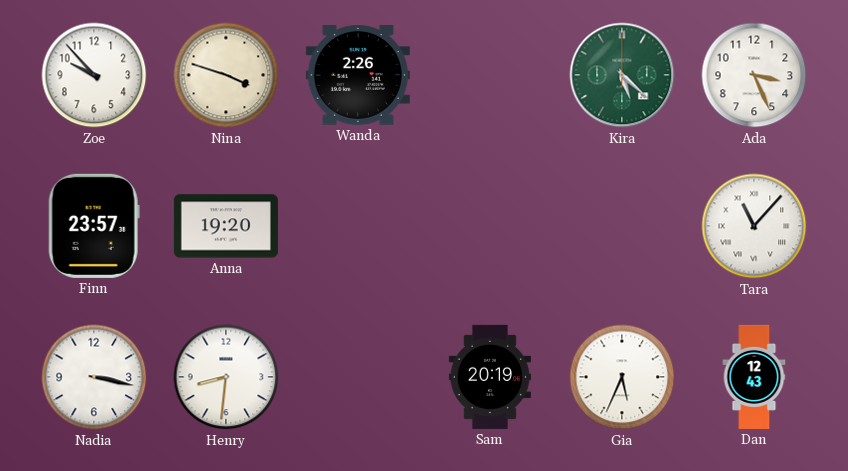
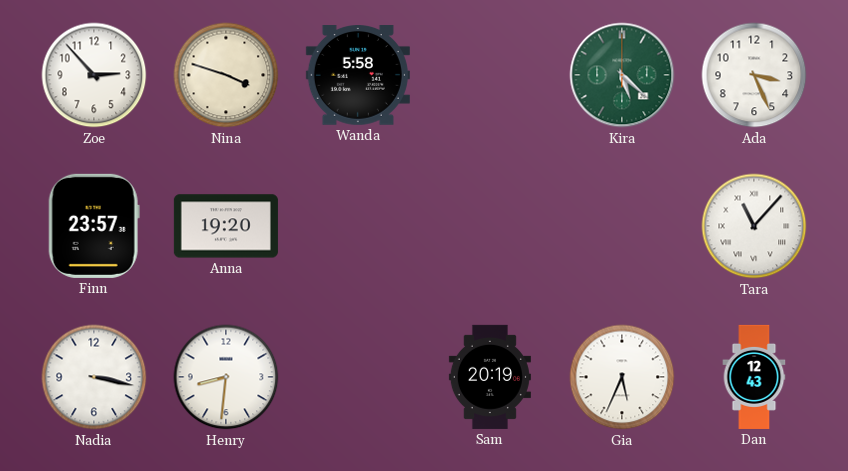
Zoe: 9:53 -> 2:53
Wanda: 2:26 -> 5:58
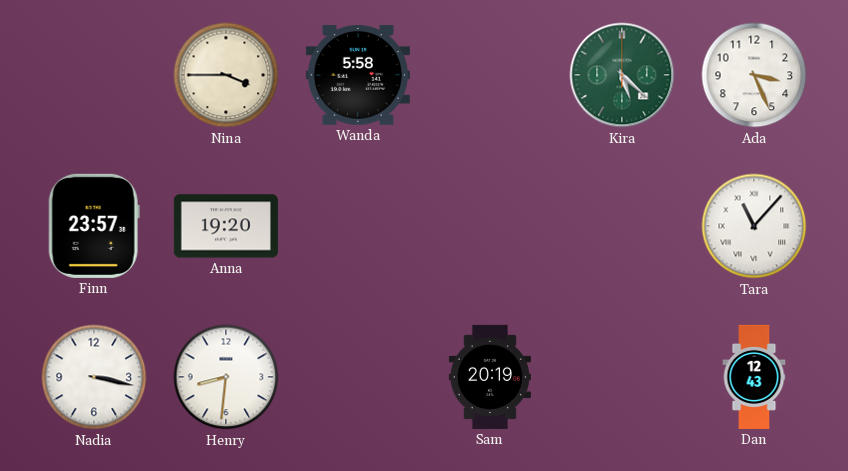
Zoe: 2:53 -> none
Nina: 3:48 -> 3:45
Gia: 5:34 -> none
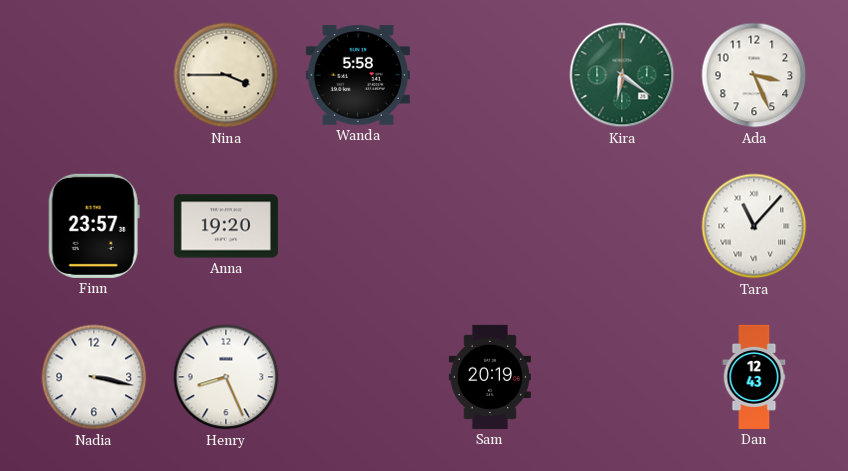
Kira: 5:22 -> 6:21
Henry: 8:31 -> 8:26
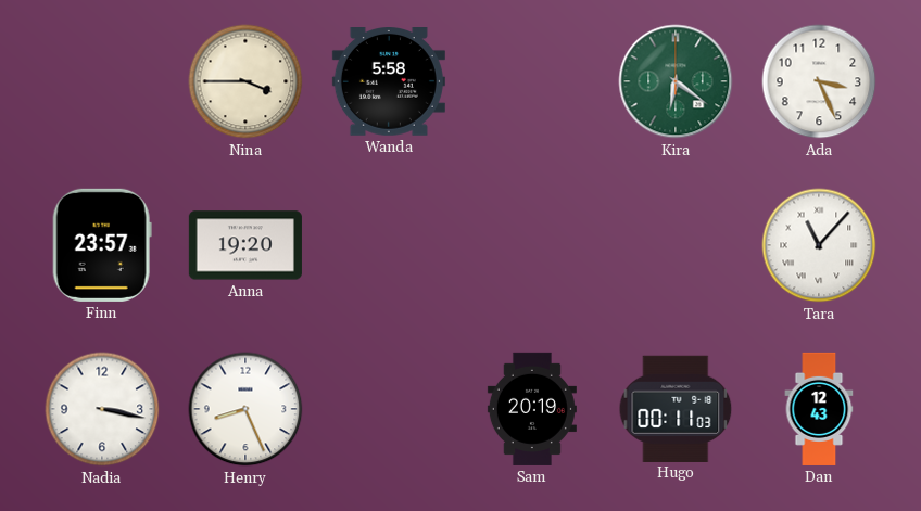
Hugo: none -> 00:11
